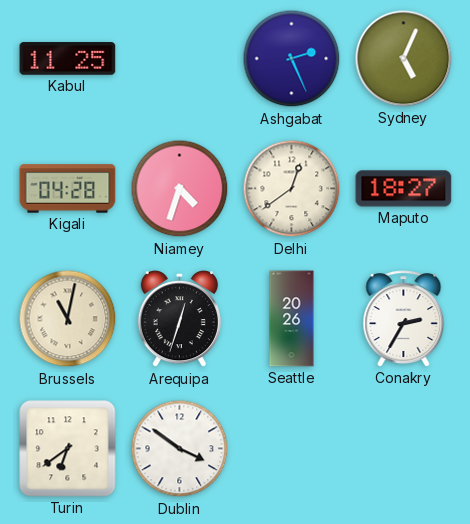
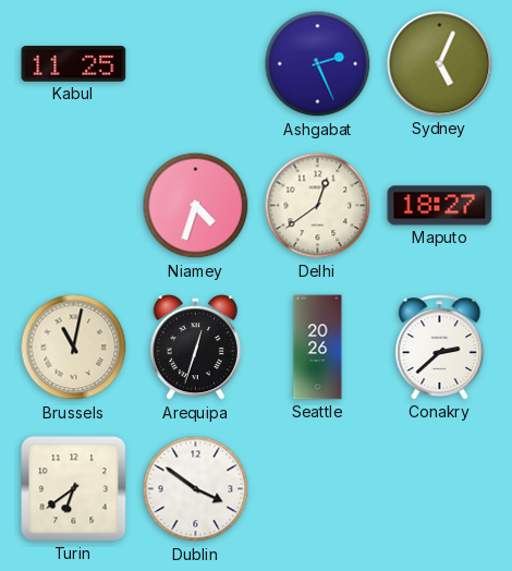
Kigali: 04:28 -> none
Conakry: 2:35 -> 2:38
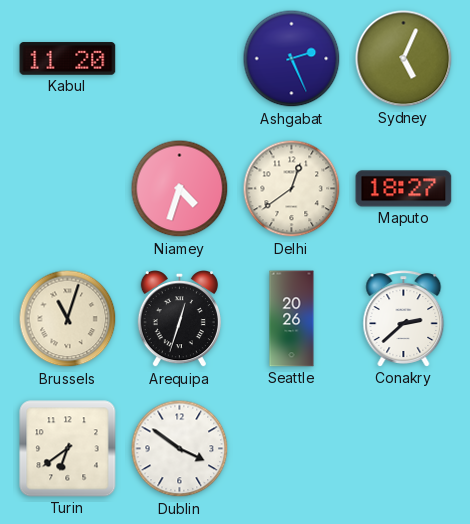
Kabul: 11:25 -> 11:20
Brussels: 11:02 -> 11:03
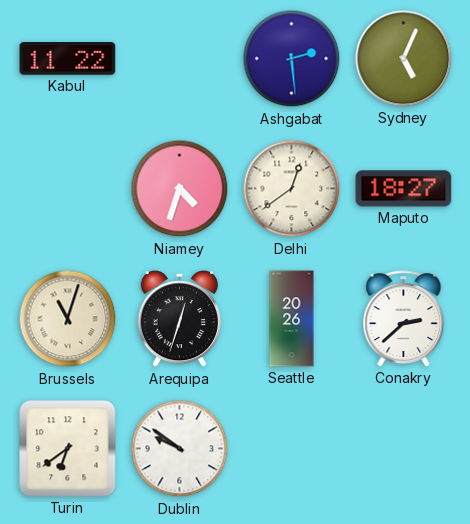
Kabul: 11:20 -> 11:22
Ashgabat: 2:26 -> 2:29
Dublin: 3:51 -> 9:51
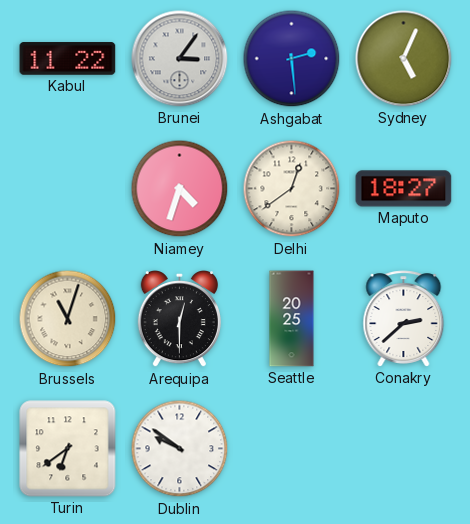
Brunei: none -> 3:06
Arequipa: 12:33 -> 12:30
Seattle: 20:26 -> 20:25
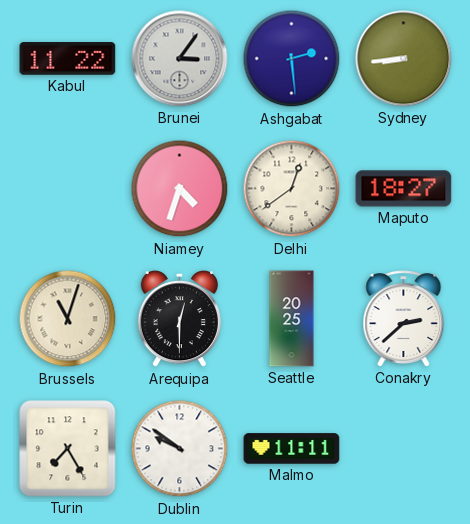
Sydney: 5:04 -> 8:44
Turin: 6:39 -> 7:25
Malmo: none -> 11:11
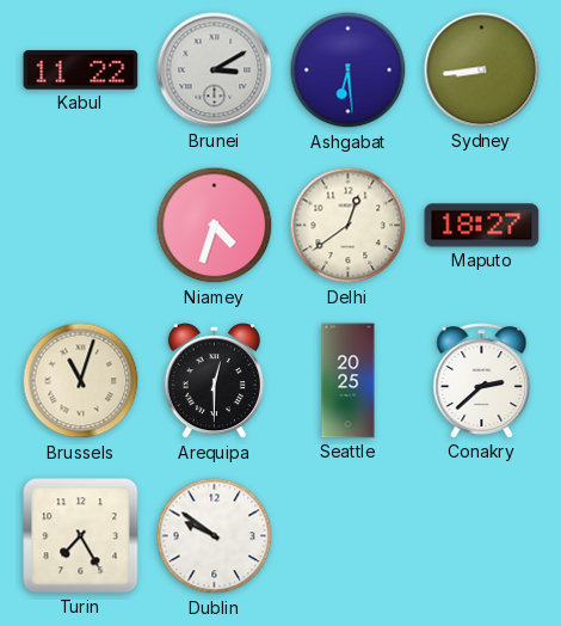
Brunei: 3:06 -> 3:10
Ashgabat: 2:29 -> 6:29
Malmo: 11:11 -> none
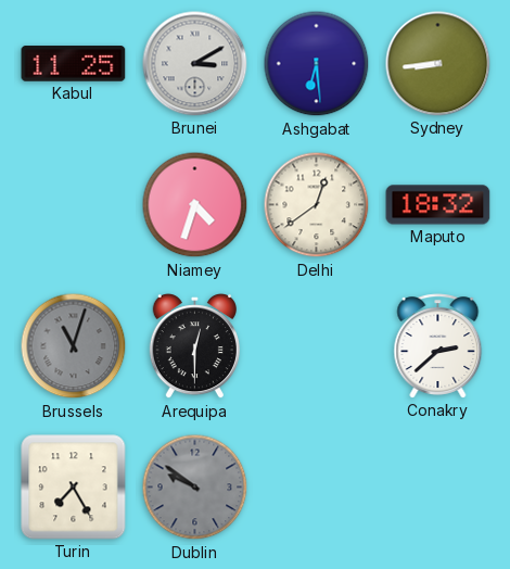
Kabul: 11:22 -> 11:25
Maputo: 18:27 -> 18:32
Brussels dial: cream -> grey
Seattle: 20:25 -> none
Dublin dial: white -> grey
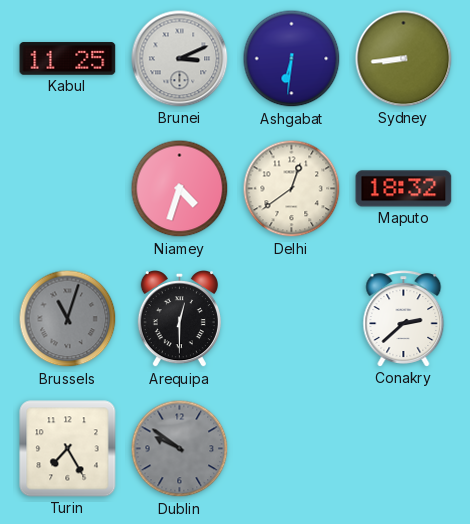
Brunei: 3:10 -> 3:11
Ashgabat: 6:29 -> 6:31
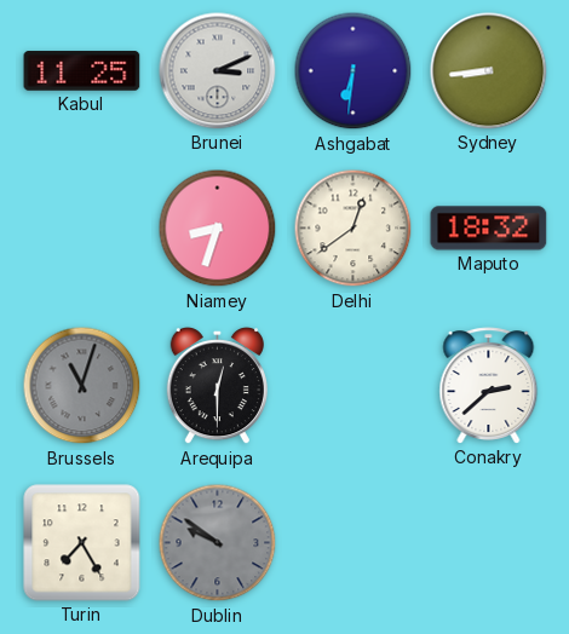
Niamey: 4:33 -> 8:33
